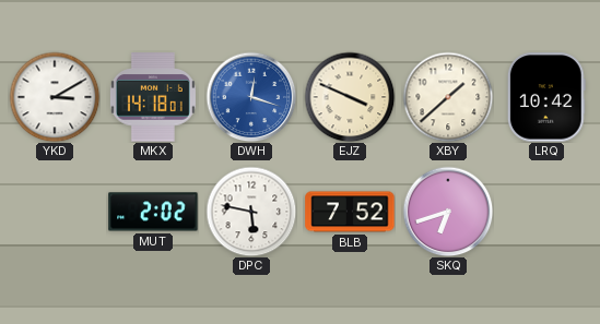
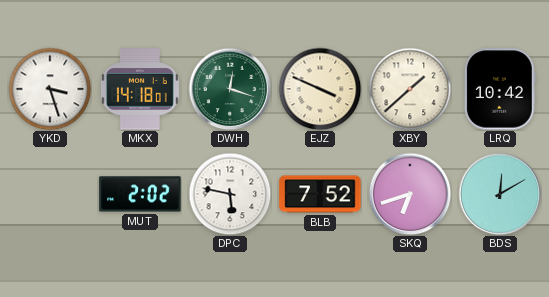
YKD: 3:10 -> 3:27
DWH dial: blue -> green
BDS: none -> 12:10
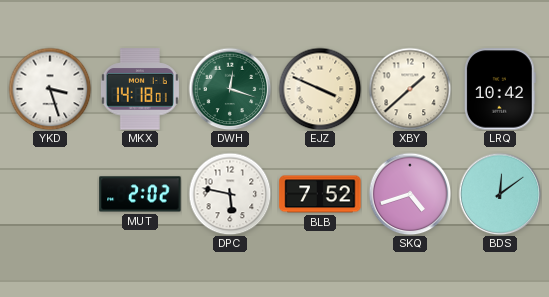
SKQ: 6:42 -> 4:42
BDS: 12:10 -> 12:09
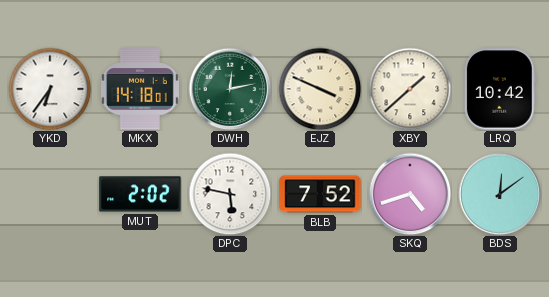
YKD: 3:27 -> 6:36
DWH: 12:18 -> 12:13
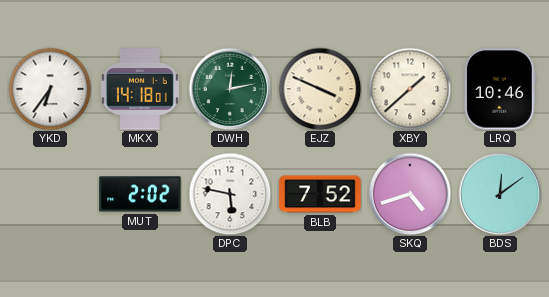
LRQ: 10:42 -> 10:46
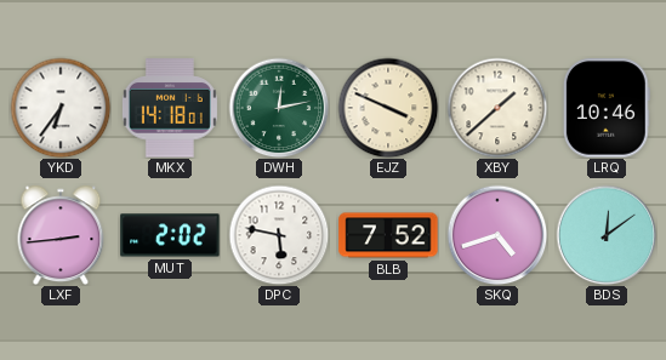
LXF: none -> 2:44
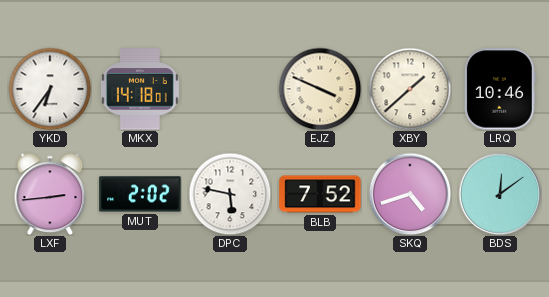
DWH: 12:13 -> none
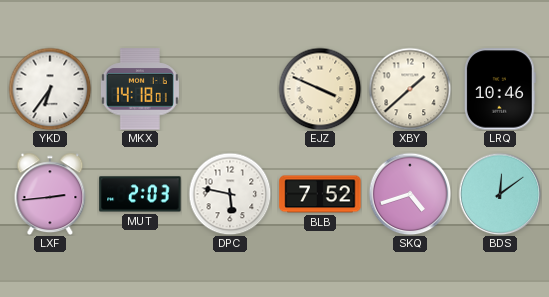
MUT: 2:02 -> 2:03
